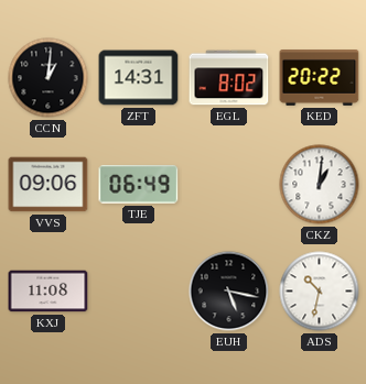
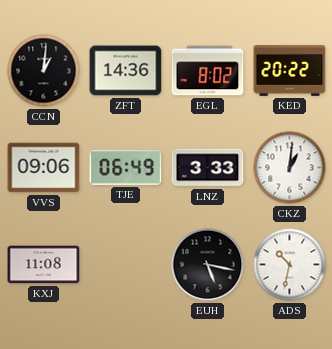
ZFT: 14:31 -> 14:36
LNZ: none -> 3:33
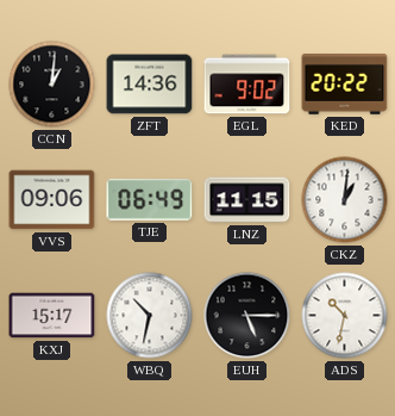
EGL: 8:02 -> 9:02
LNZ: 3:33 -> 11:15
KXJ: 11:08 -> 15:17
WBQ: none -> 10:32
EUH: 5:17 -> 5:15
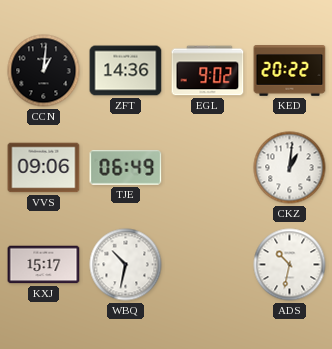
LNZ: 11:15 -> none
EUH: 5:15 -> none
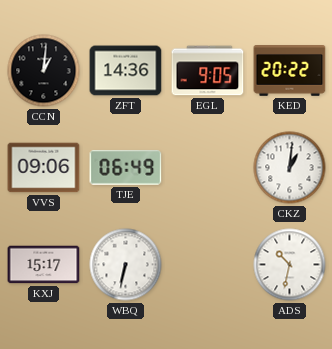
EGL: 9:02 -> 9:05
WBQ: 10:32 -> 6:32
